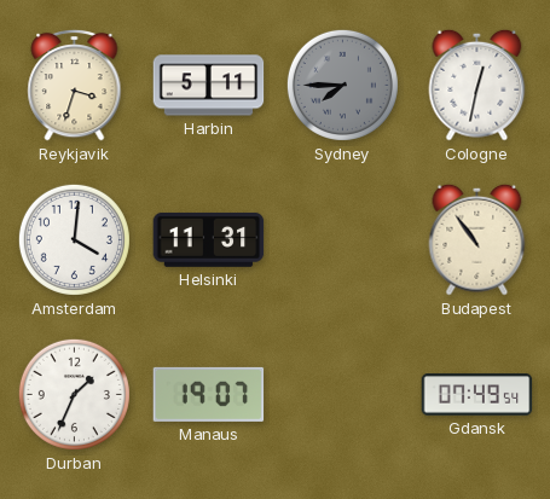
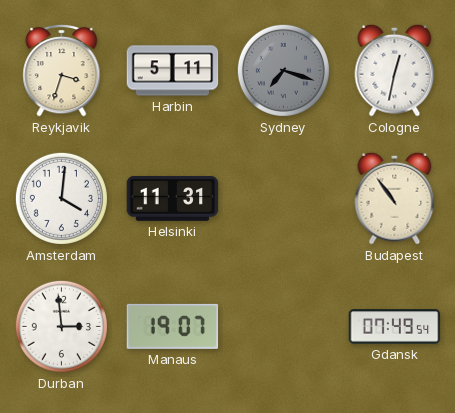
Sydney: 7:45 -> 7:18
Durban: 1:34 -> 2:59
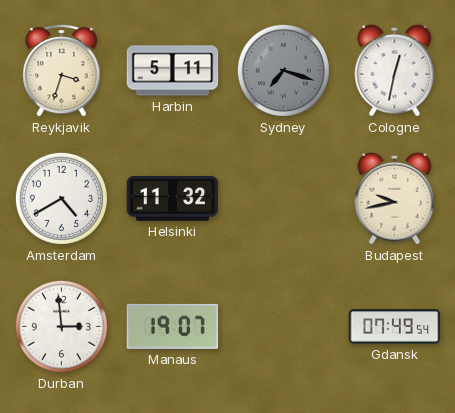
Amsterdam: 4:01 -> 4:40
Helsinki: 11:31 -> 11:32
Budapest: 10:54 -> 9:43
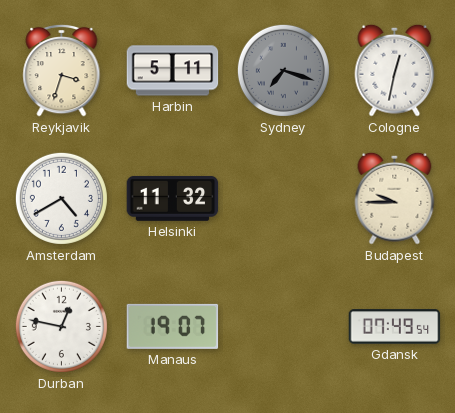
Budapest: 9:43 -> 9:45
Durban: 2:59 -> 12:47
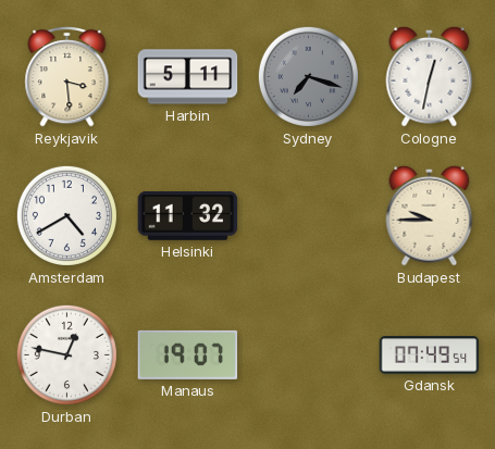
Reykjavik: 3:33 -> 3:29
